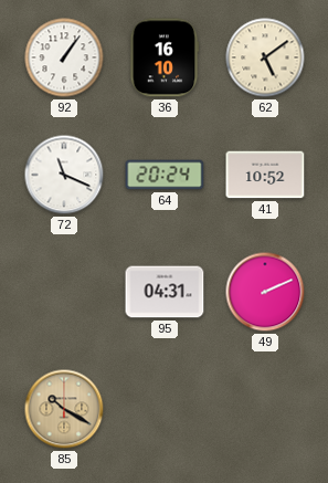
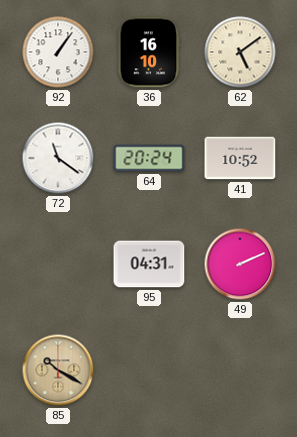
72: 11:19 -> 11:21
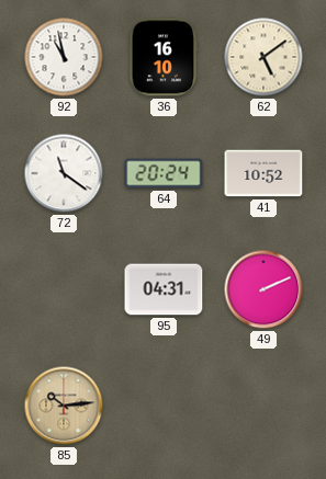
92: 1:06 -> 10:58
85: 10:20 -> 10:14
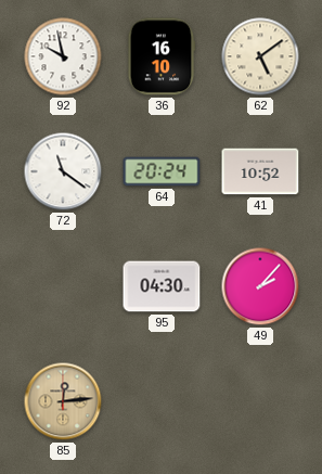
92: 10:58 -> 9:58
95: 04:31 -> 04:30
49: 2:11 -> 2:07
85: 10:14 -> 12:14
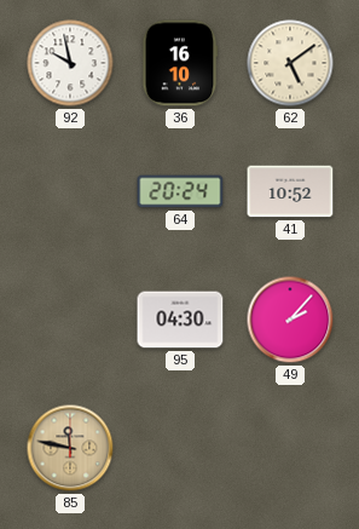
72: 11:21 -> none
85: 12:14 -> 11:47
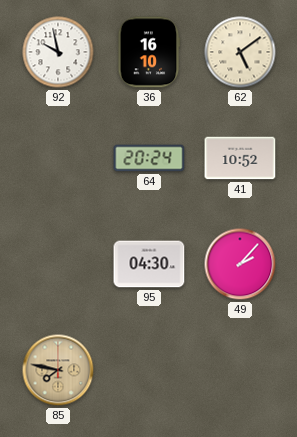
85: 11:47 -> 7:47
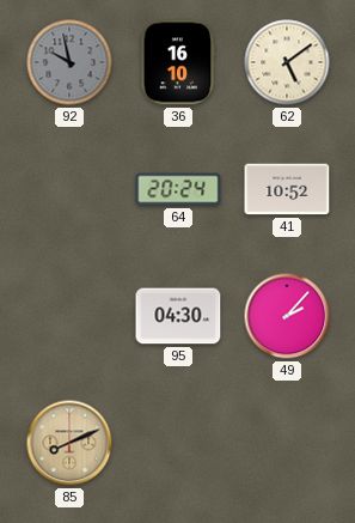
92 dial: white -> grey
85: 7:47 -> 8:11
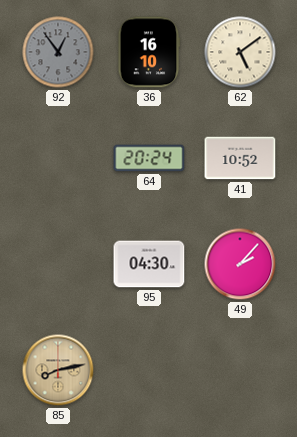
92: 9:58 -> 12:54
85: 8:11 -> 8:13
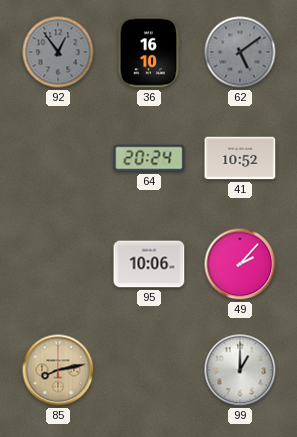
62 dial: cream -> grey
95: 04:30 -> 10:06
99: none -> 1:00
